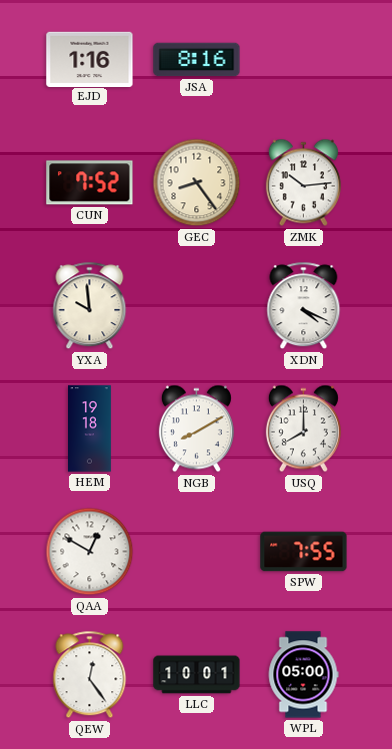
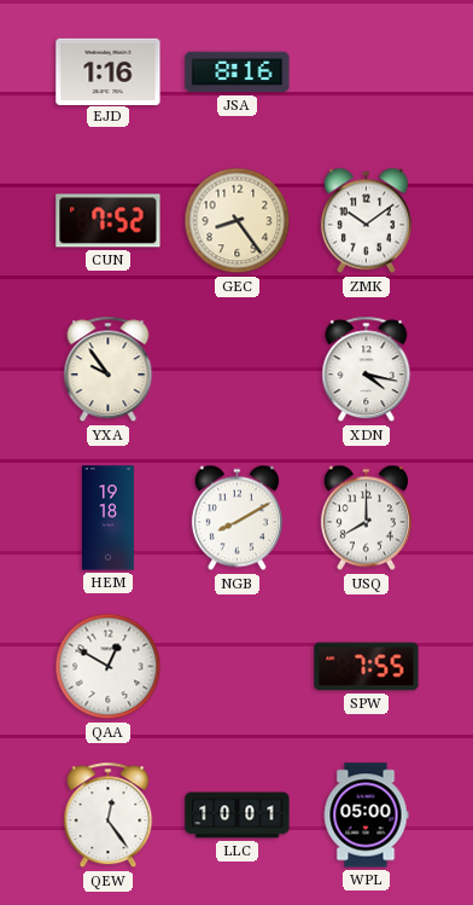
ZMK: 10:14 -> 10:09
YXA: 9:59 -> 9:54
XDN: 4:19 -> 4:17
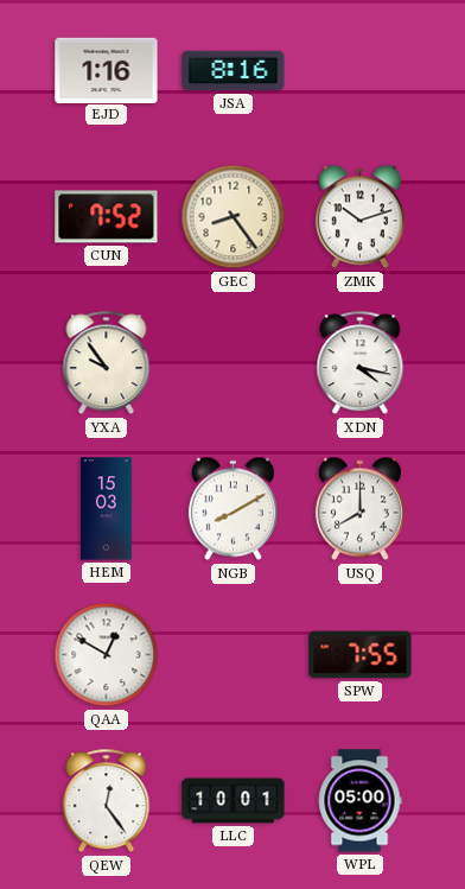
ZMK: 10:09 -> 10:12
HEM: 19:18 -> 15:03
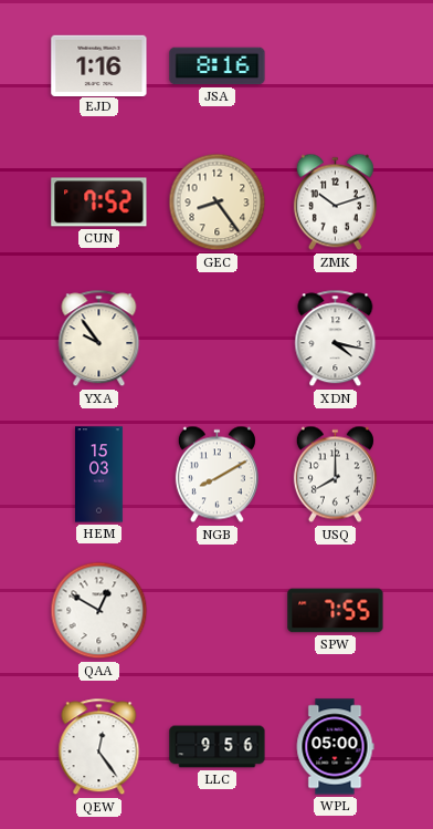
LLC: 10:01 -> 9:56
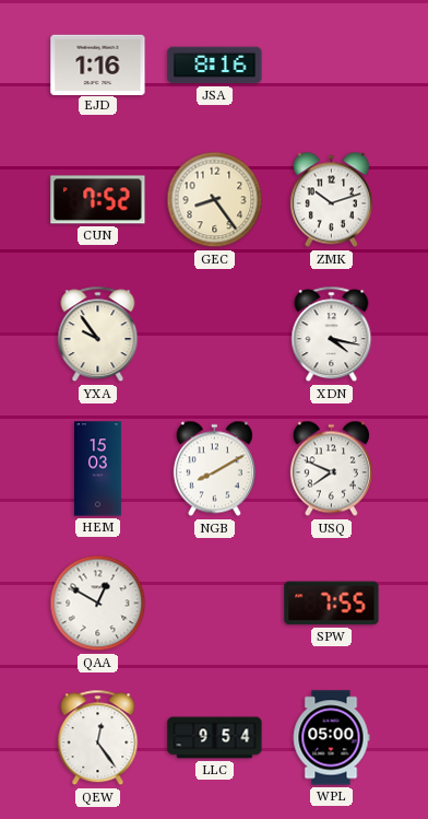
USQ: 8:00 -> 7:49
LLC: 9:56 -> 9:54
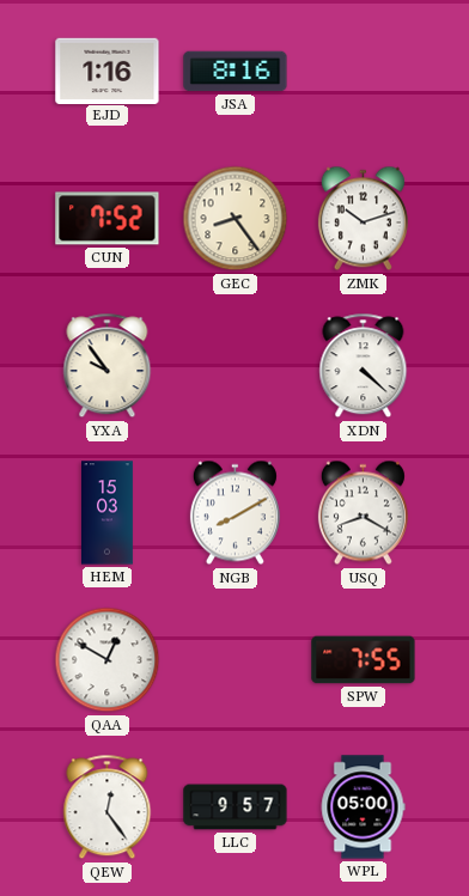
XDN: 4:17 -> 4:22
USQ: 7:49 -> 8:20
LLC: 9:54 -> 9:57
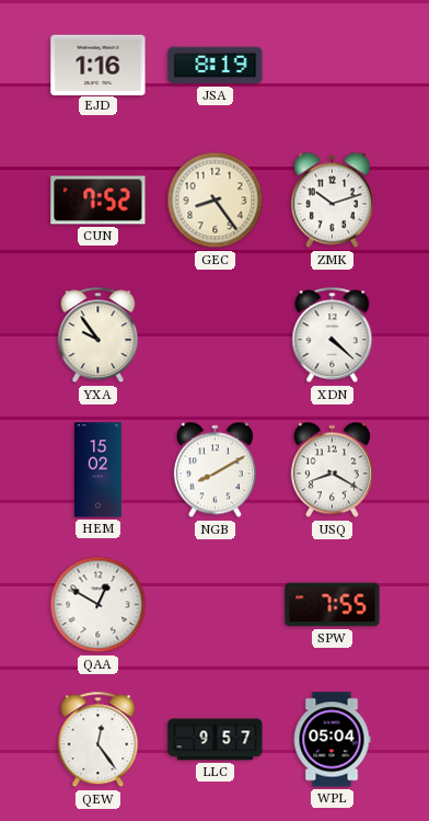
JSA: 8:16 -> 8:19
HEM: 15:03 -> 15:02
WPL: 05:00 -> 05:04
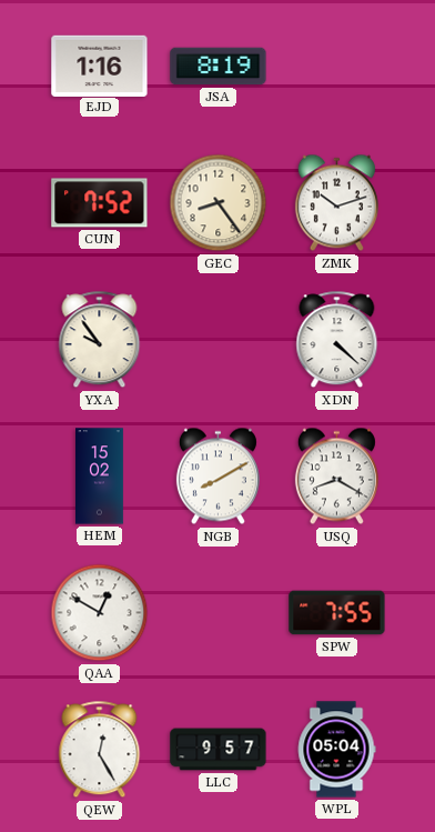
QEW: 12:24 -> 12:25
